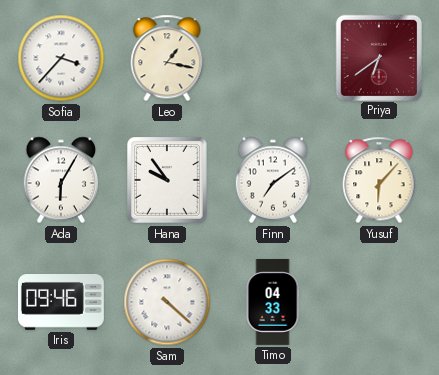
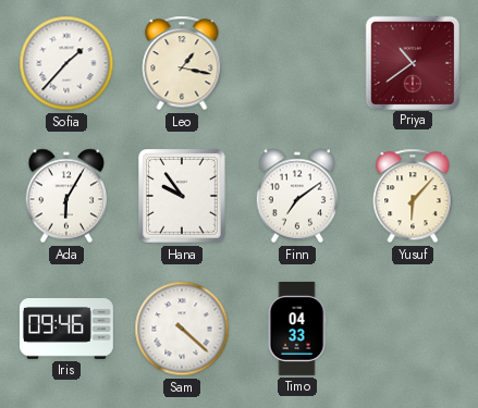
Sofia: 3:37 -> 1:37
Priya: 6:39 -> 10:39
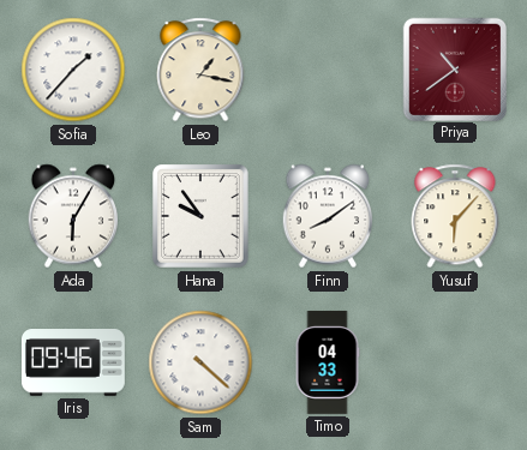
Finn: 7:09 -> 8:09
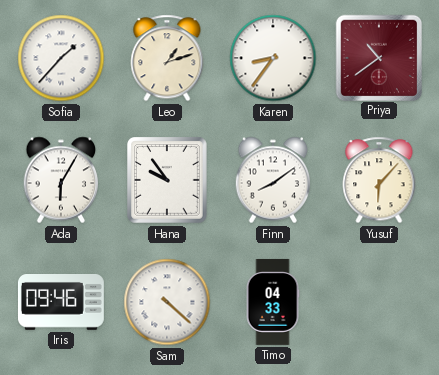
Leo: 1:17 -> 1:12
Karen: none -> 8:36
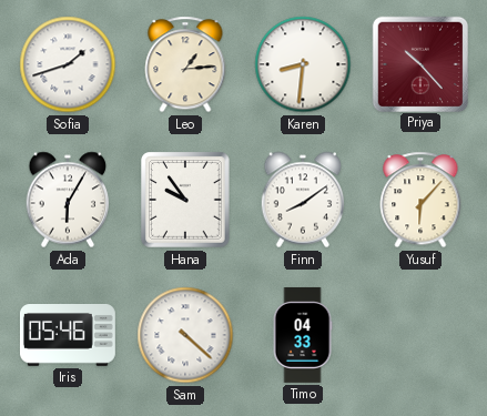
Sofia: 1:37 -> 1:42
Leo: 1:12 -> 1:14
Karen: 8:36 -> 8:31
Priya: 10:39 -> 10:23
Iris: 09:46 -> 05:46
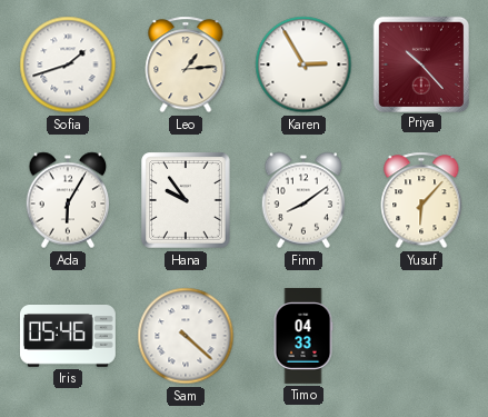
Karen: 8:31 -> 2:55
